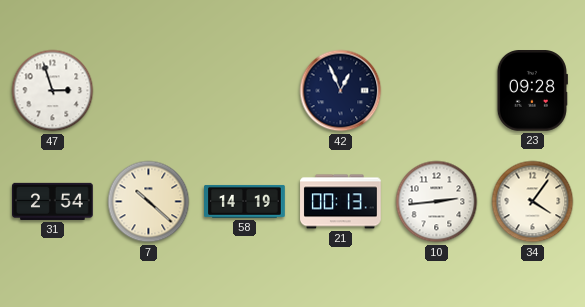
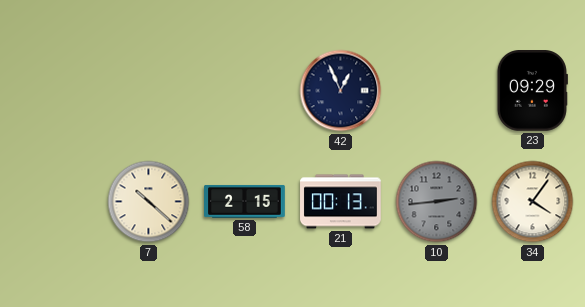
47: 2:57 -> none
23: 09:28 -> 09:29
31: 2:54 -> none
58: 14:19 -> 2:15
10 dial: white -> grey
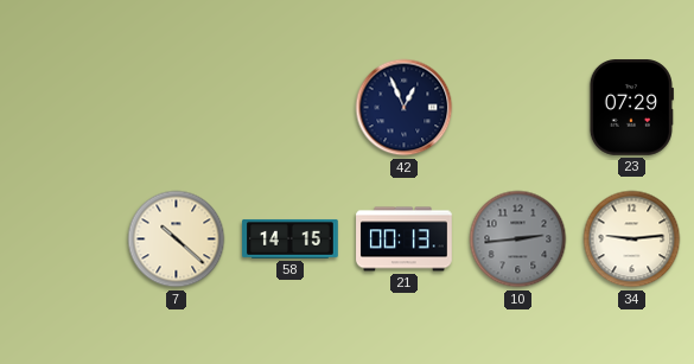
23: 09:29 -> 07:29
58: 2:15 -> 14:15
34: 4:06 -> 9:14
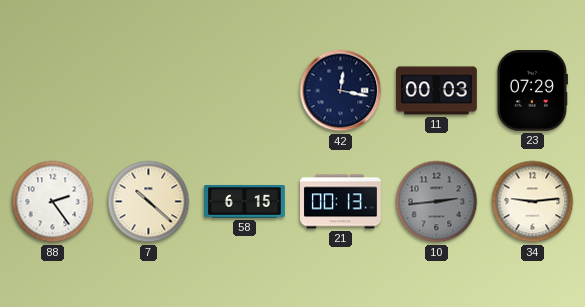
42: 12:56 -> 12:17
11: none -> 00:03
88: none -> 2:24
58: 14:15 -> 6:15
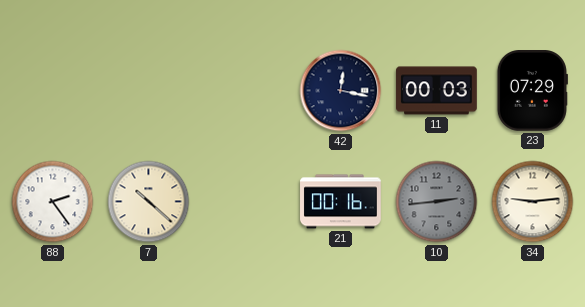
58: 6:15 -> none
21: 00:13 -> 00:16
